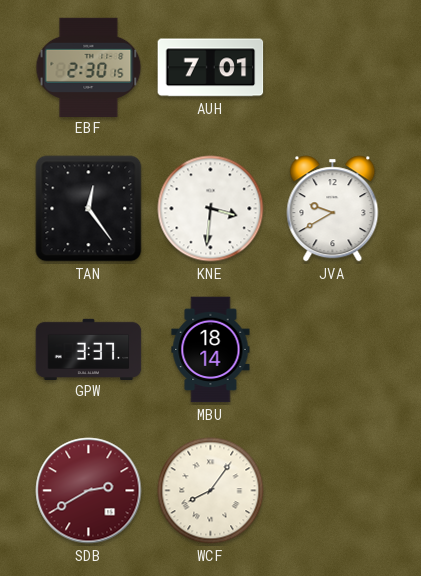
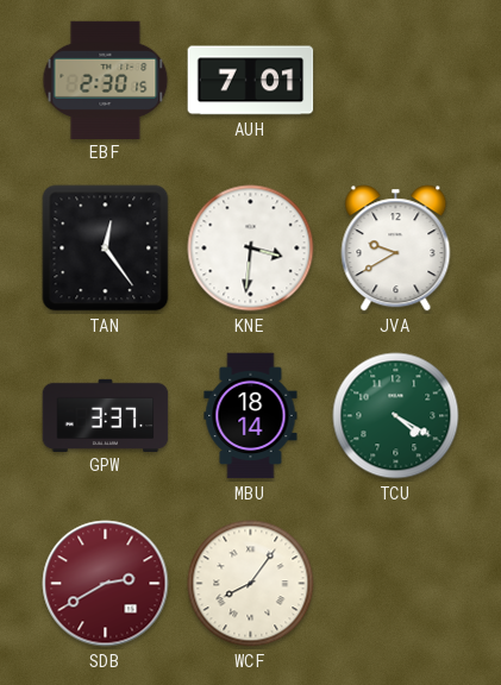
TCU: none -> 4:20
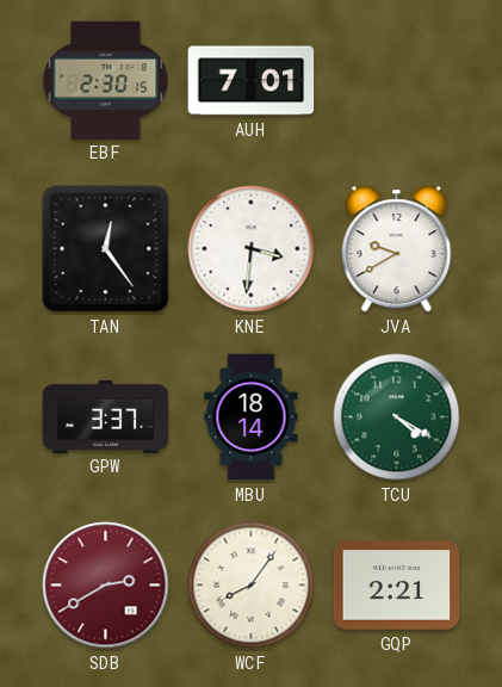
GQP: none -> 2:21
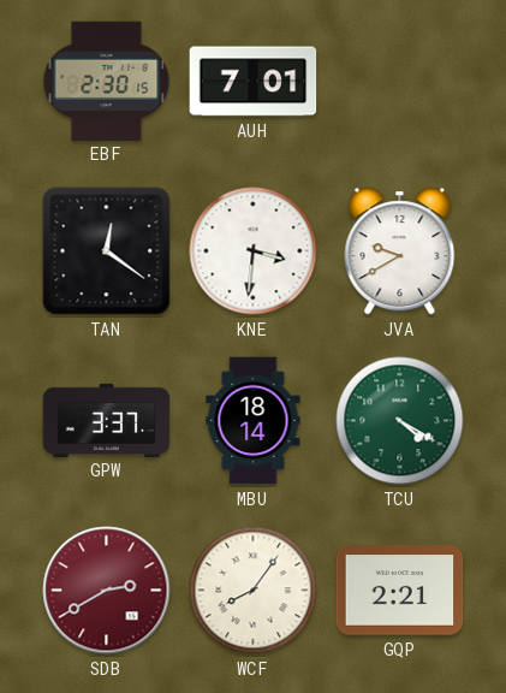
TAN: 12:24 -> 12:21
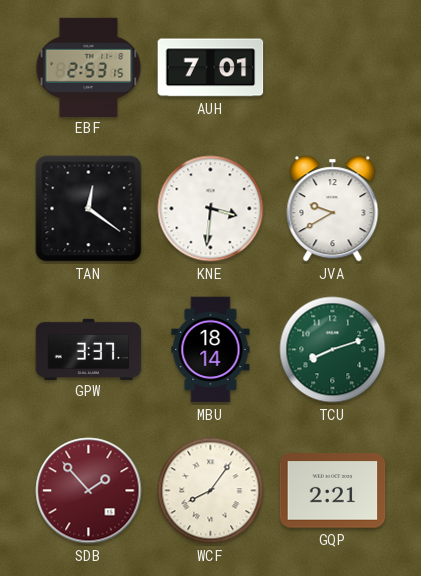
EBF: 2:30 -> 2:53
TCU: 4:20 -> 8:12
SDB: 2:40 -> 1:53
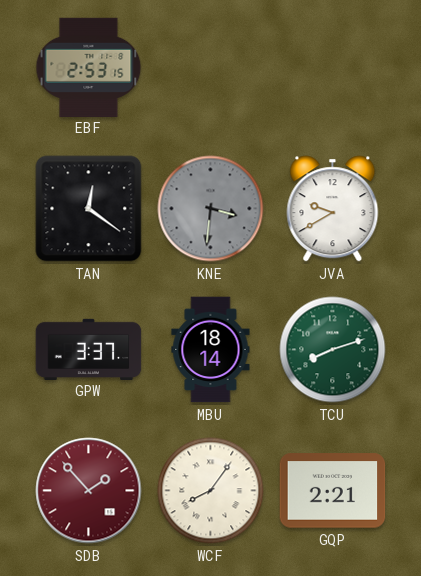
AUH: 7:01 -> none
KNE dial: white -> grey
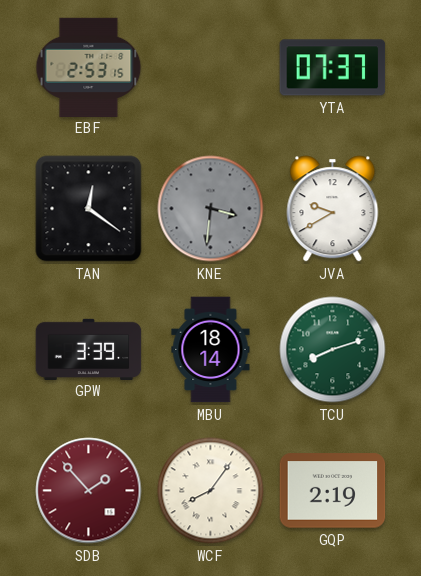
YTA: none -> 07:37
GPW: 3:37 -> 3:39
GQP: 2:21 -> 2:19
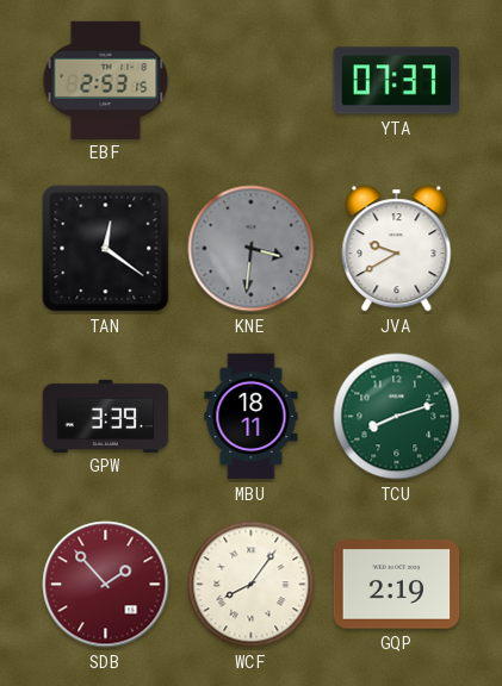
MBU: 18:14 -> 18:11
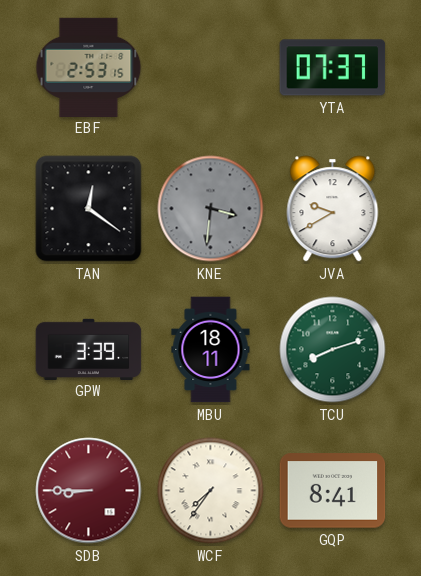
SDB: 1:53 -> 8:45
WCF: 8:06 -> 7:36
GQP: 2:19 -> 8:41
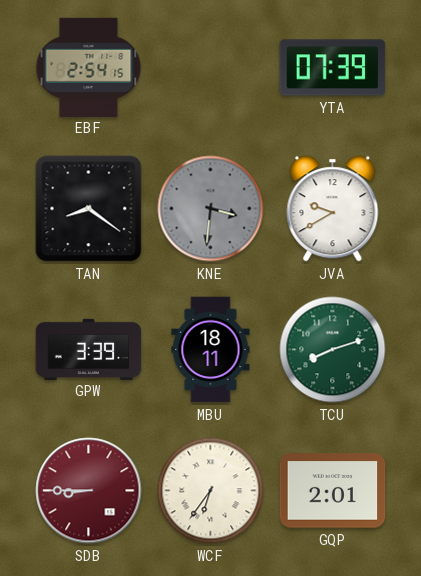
EBF: 2:53 -> 2:54
YTA: 07:37 -> 07:39
TAN: 12:21 -> 8:21
WCF: 7:36 -> 6:36
GQP: 8:41 -> 2:01
